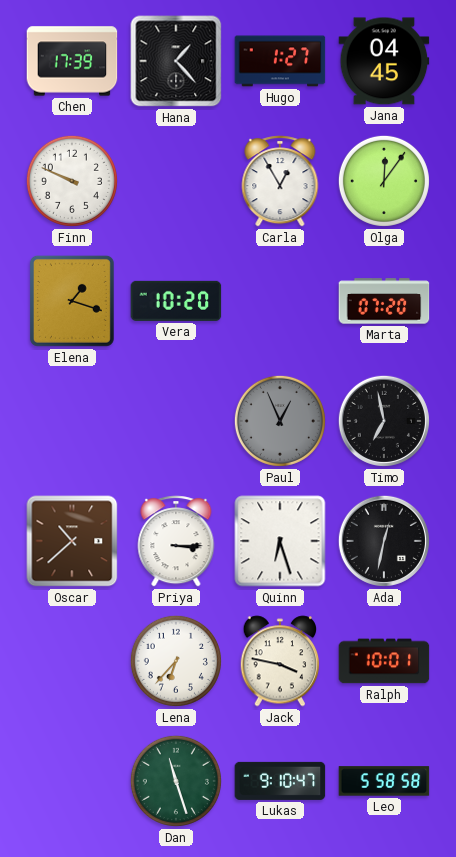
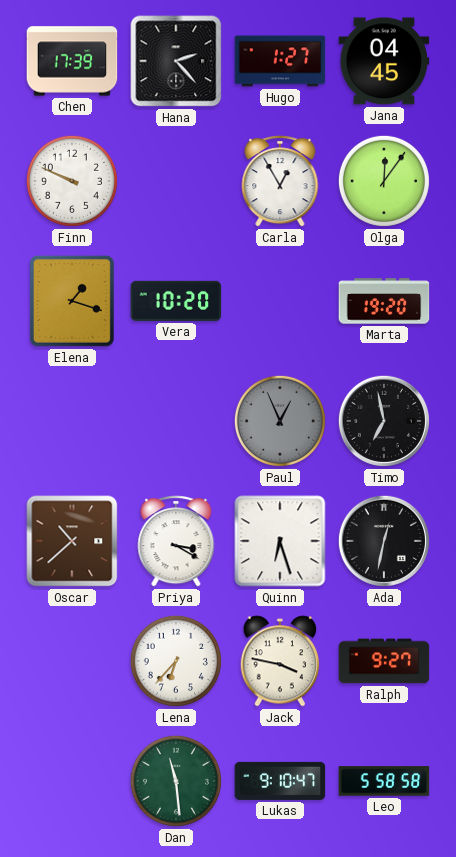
Hana: 1:23 -> 2:23
Marta: 07:20 -> 19:20
Priya: 3:15 -> 3:20
Ralph: 10:01 -> 9:27
Dan: 11:27 -> 11:29
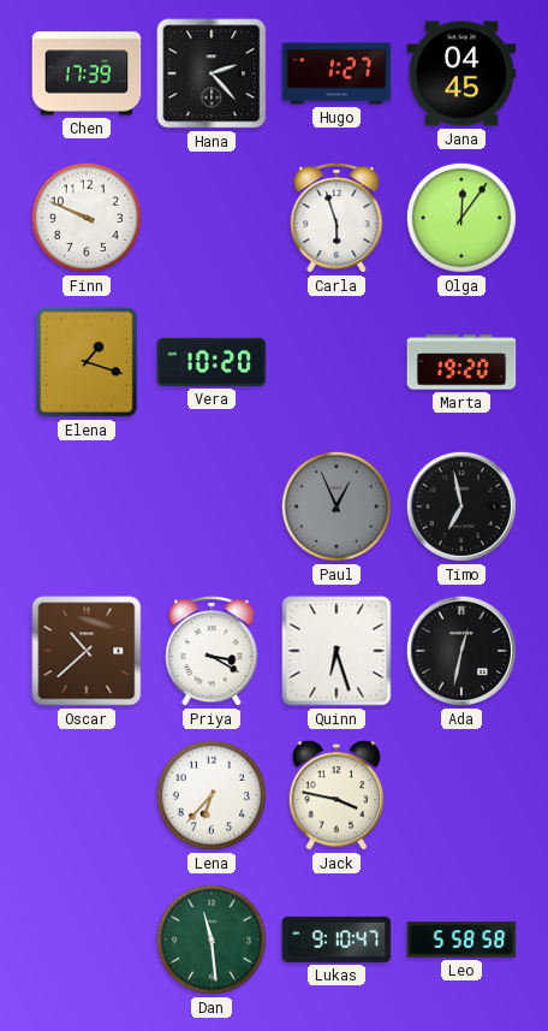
Carla: 12:55 -> 5:57
Ralph: 9:27 -> none
